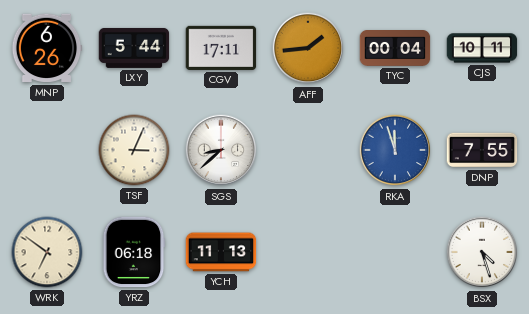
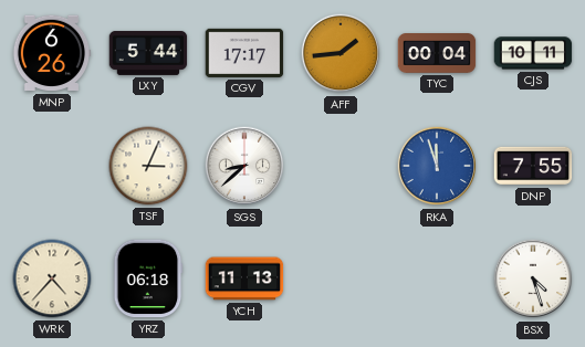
CGV: 17:11 -> 17:17
WRK: 6:51 -> 4:37
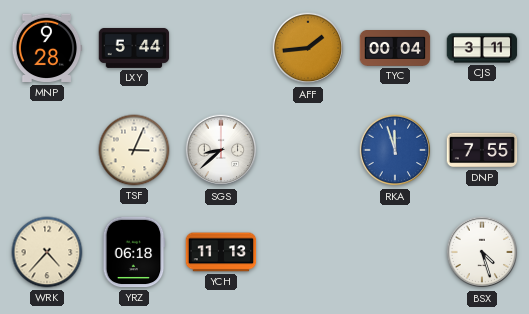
MNP: 6:26 -> 9:28
CGV: 17:17 -> none
CJS: 10:11 -> 3:11
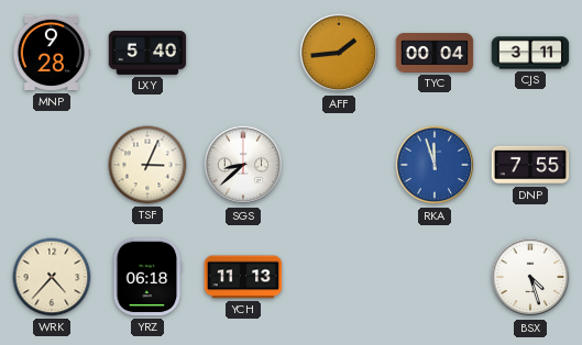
LXY: 5:44 -> 5:40
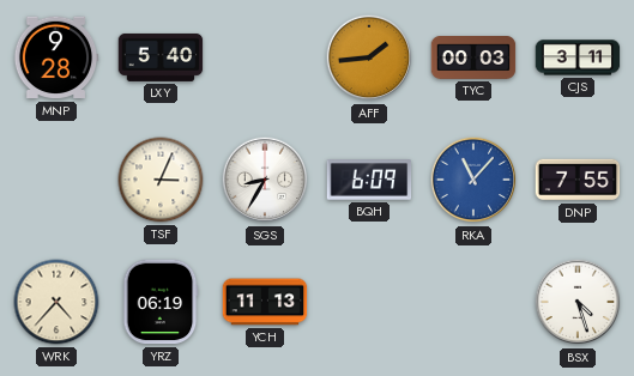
TYC: 00:04 -> 00:03
SGS: 8:38 -> 8:35
BQH: none -> 6:09
RKA: 11:57 -> 11:07
YRZ: 06:18 -> 06:19
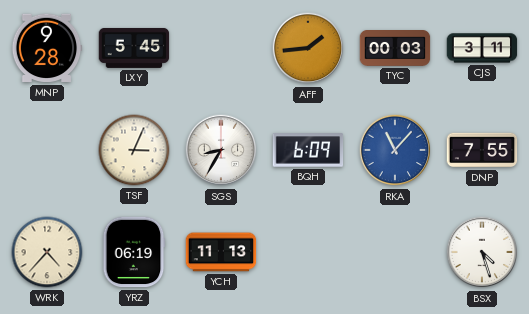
LXY: 5:40 -> 5:45
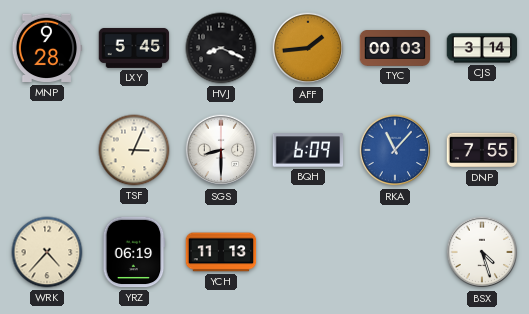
HVJ: none -> 8:19
CJS: 3:11 -> 3:14
SGS: 8:35 -> 8:30
